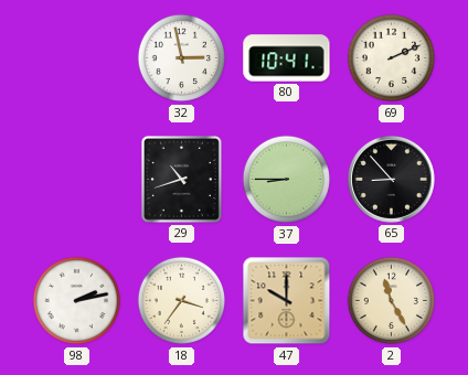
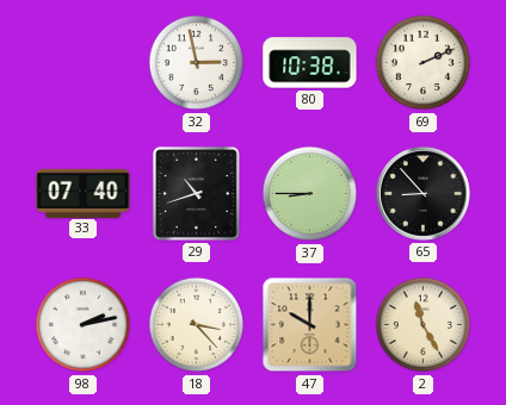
80: 10:41 -> 10:38
33: none -> 07:40
18: 3:36 -> 3:23
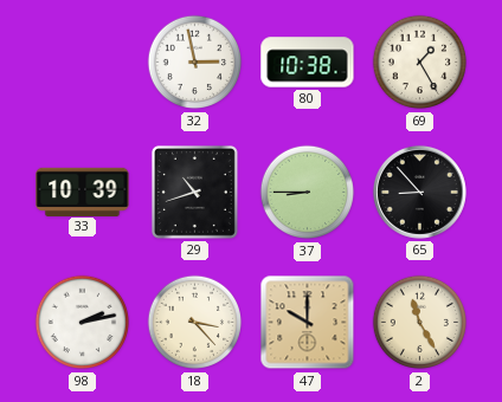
69: 2:11 -> 1:25
33: 07:40 -> 10:39
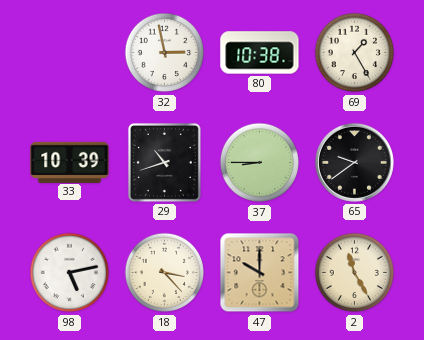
65: 8:53 -> 9:39
98: 2:13 -> 5:13
